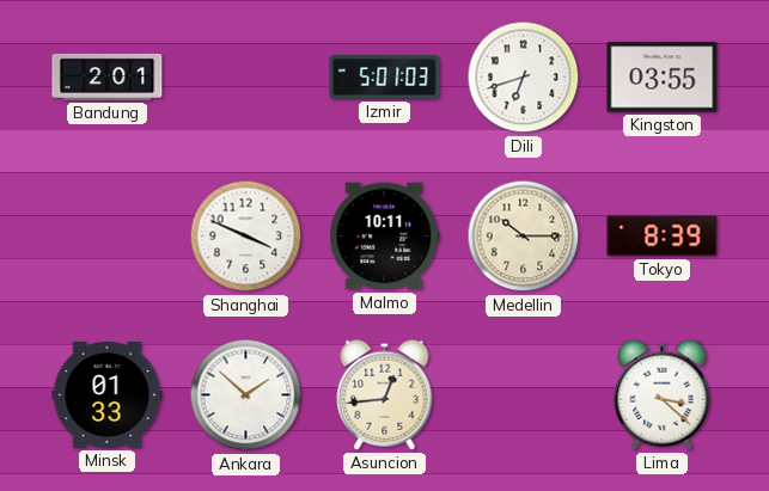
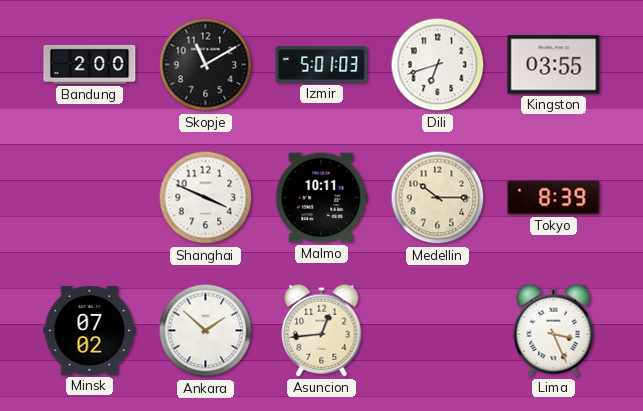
Bandung: 2:01 -> 2:00
Skopje: none -> 11:10
Minsk: 01:33 -> 07:02
Lima: 3:22 -> 3:26
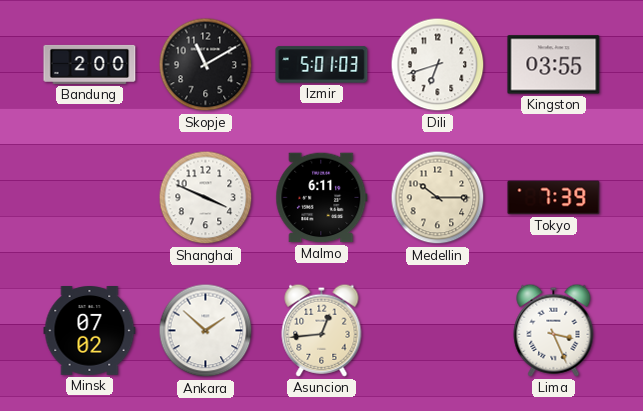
Malmo: 10:11 -> 6:11
Tokyo: 8:39 -> 7:39
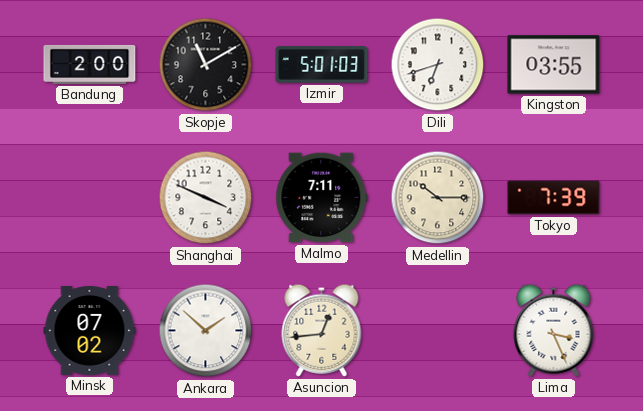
Malmo: 6:11 -> 7:11
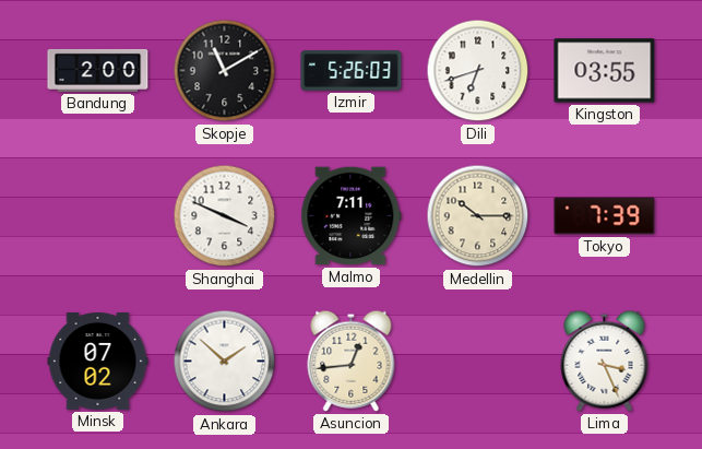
Izmir: 5:01 -> 5:26
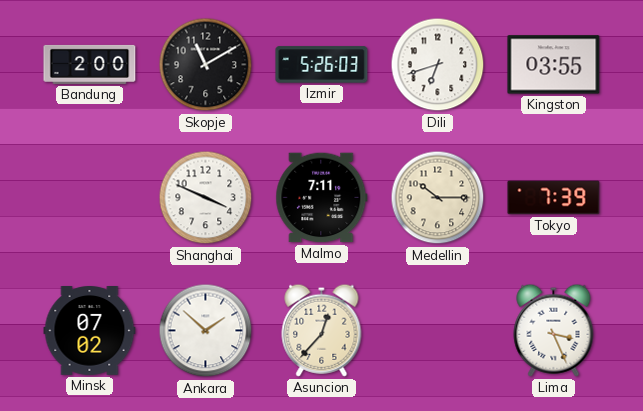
Asuncion: 12:44 -> 12:37
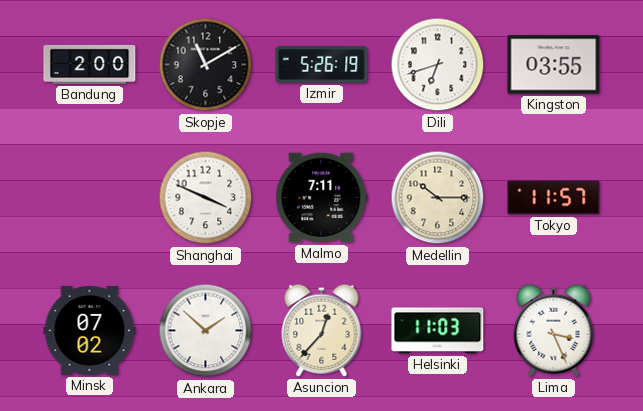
Izmir: 5:26:03 -> 5:26:19
Tokyo: 7:39 -> 11:57
Helsinki: none -> 11:03
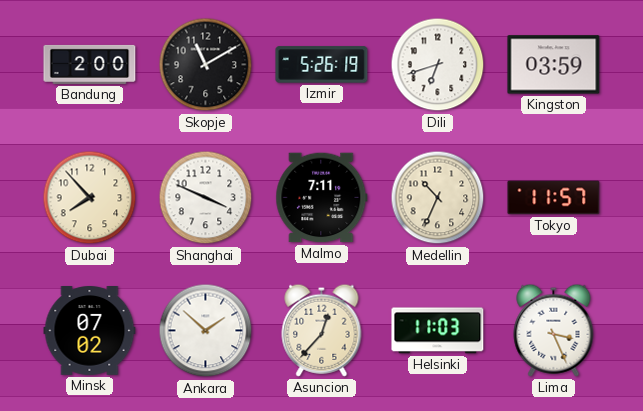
Kingston: 03:55 -> 03:59
Dubai: none -> 7:53
Medellin: 10:15 -> 10:34
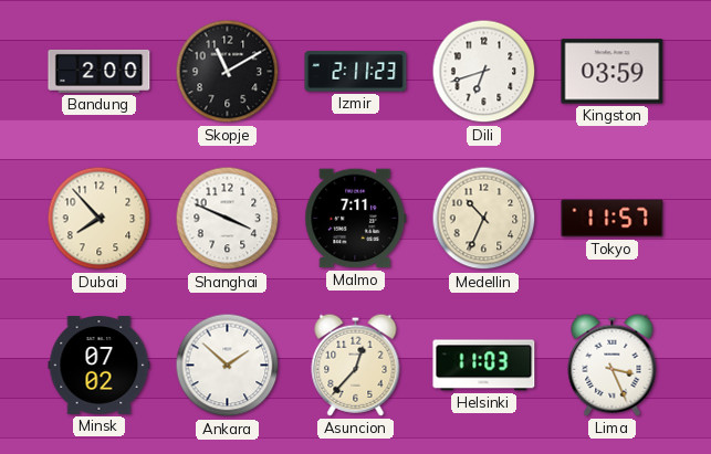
Izmir: 5:26 -> 2:11
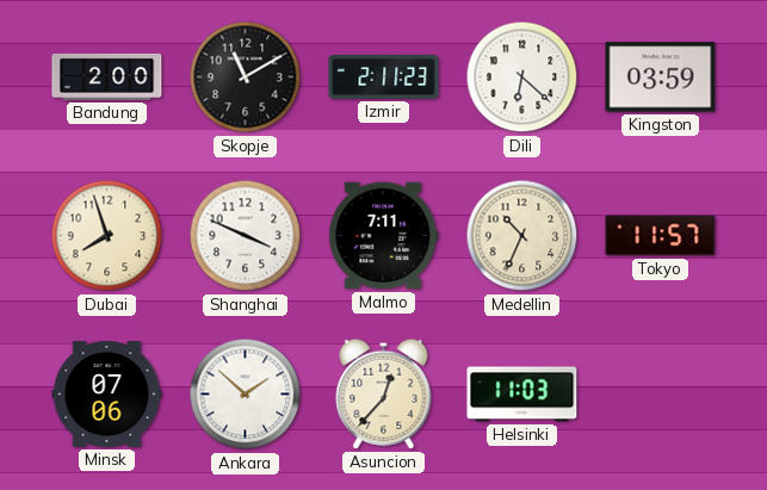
Dili: 6:42 -> 6:22
Dubai: 7:53 -> 7:57
Minsk: 07:02 -> 07:06
Lima: 3:26 -> none
